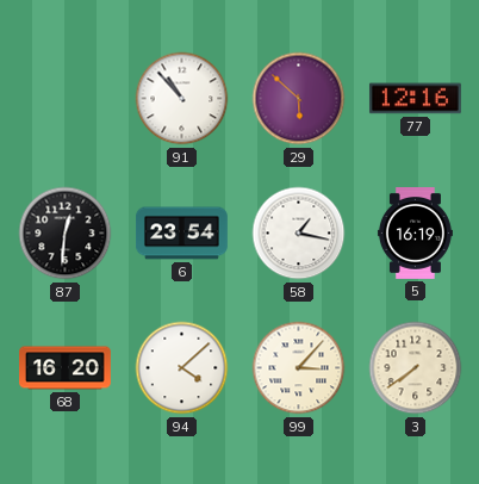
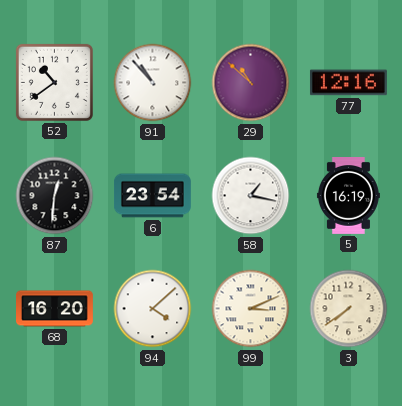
52: none -> 10:39
29: 5:52 -> 10:52
99: 3:07 -> 3:11
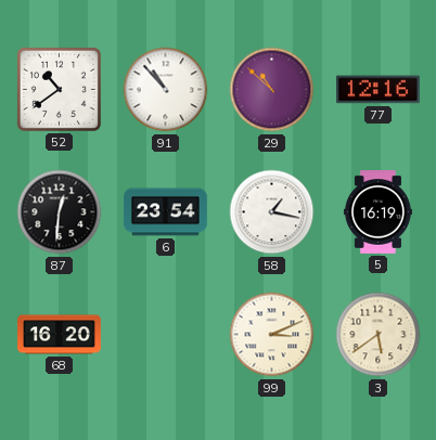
94: 4:08 -> none
3: 7:39 -> 5:39
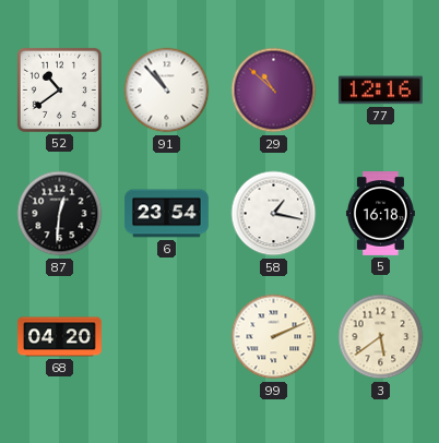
5: 16:19 -> 16:18
68: 16:20 -> 04:20
99: 3:11 -> 2:11
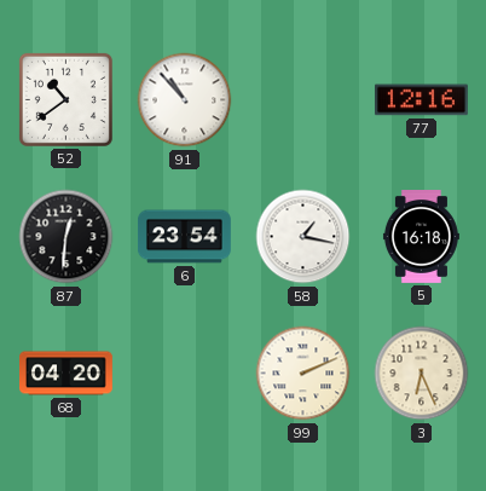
29: 10:52 -> none
3: 5:39 -> 6:26
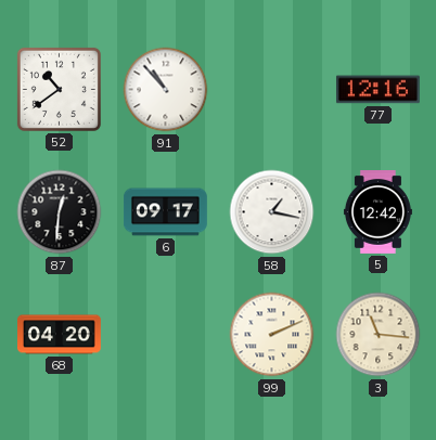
6: 23:54 -> 09:17
5: 16:18 -> 12:42
3: 6:26 -> 11:16
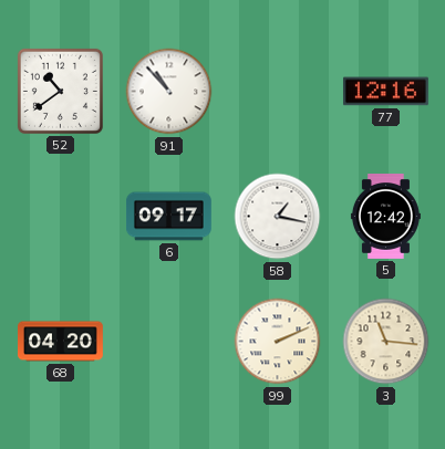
87: 12:31 -> none
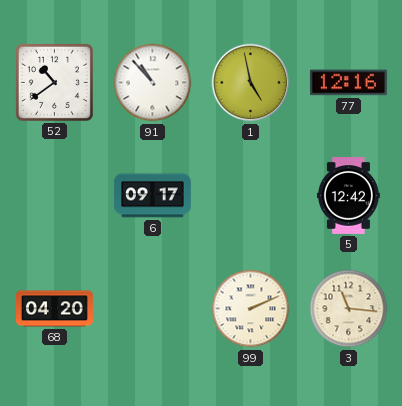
1: none -> 4:58
58: 1:17 -> none
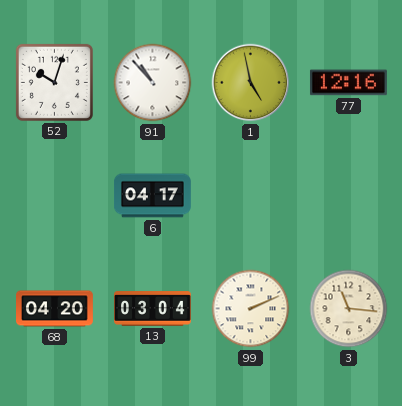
52: 10:39 -> 10:03
6: 09:17 -> 04:17
5: 12:42 -> none
13: none -> 03:04
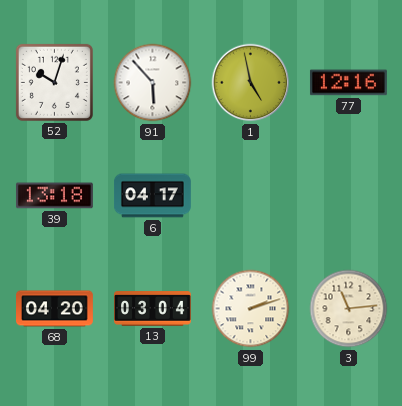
91: 10:53 -> 5:53
39: none -> 13:18
99: 2:11 -> 2:12
3: 11:16 -> 11:14
